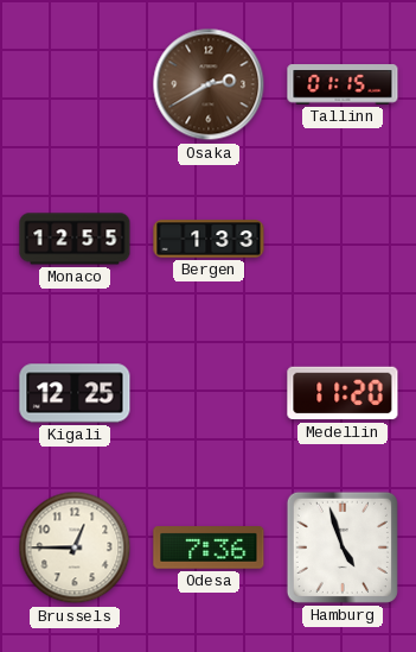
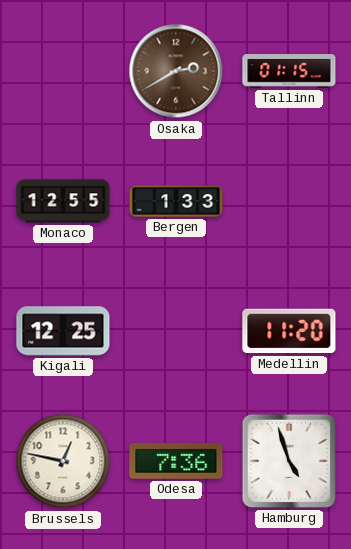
Brussels: 12:45 -> 12:47
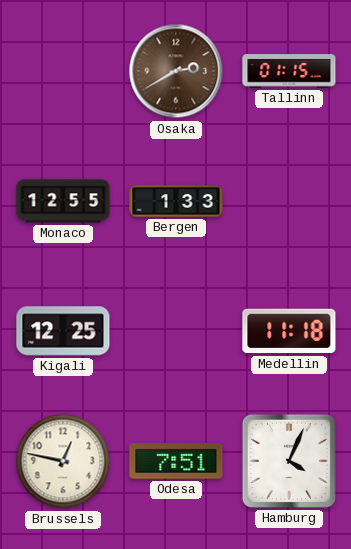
Medellin: 11:20 -> 11:18
Odesa: 7:36 -> 7:51
Hamburg: 4:57 -> 4:04
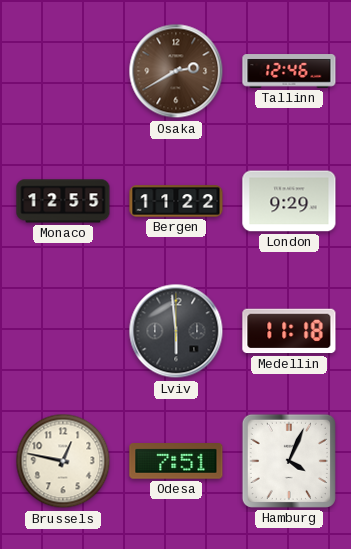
Tallinn: 01:15 -> 12:46
Bergen: 1:33 -> 11:22
London: none -> 9:29
Kigali: 12:25 -> none
Lviv: none -> 5:59
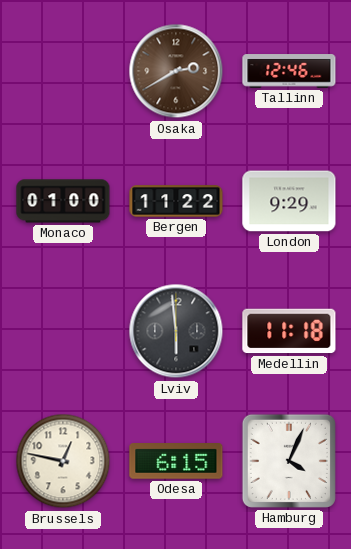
Monaco: 12:55 -> 01:00
Odesa: 7:51 -> 6:15
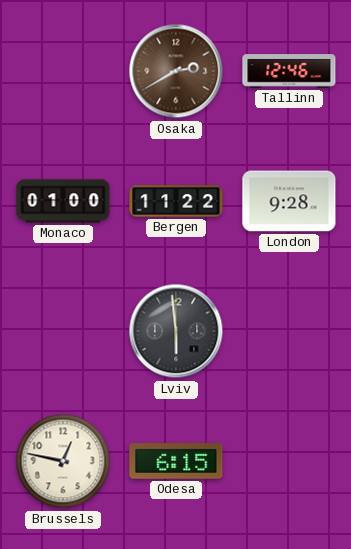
London: 9:29 -> 9:28
Medellin: 11:18 -> none
Hamburg: 4:04 -> none
